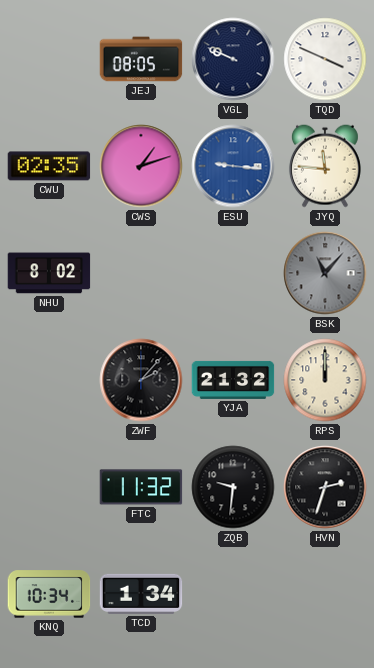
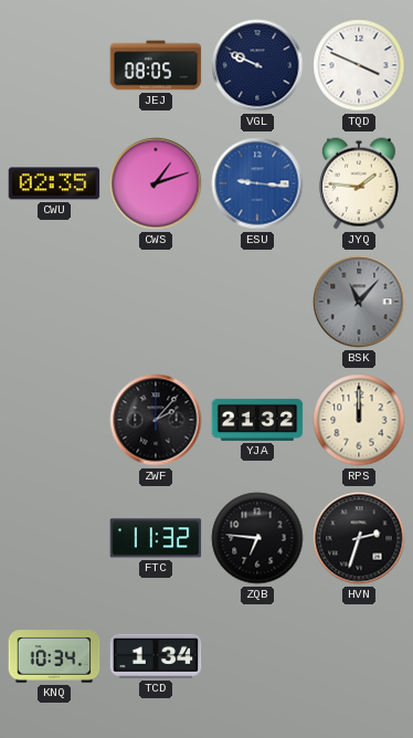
JYQ: 11:46 -> 1:46
NHU: 8:02 -> none
ZQB: 9:31 -> 6:46
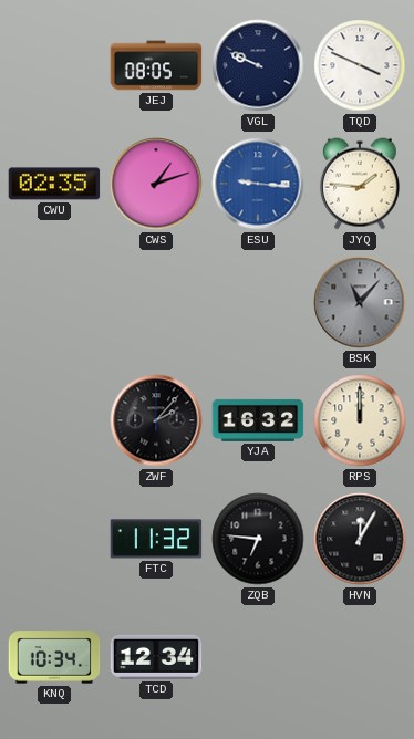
YJA: 21:32 -> 16:32
HVN: 2:33 -> 12:05
TCD: 1:34 -> 12:34
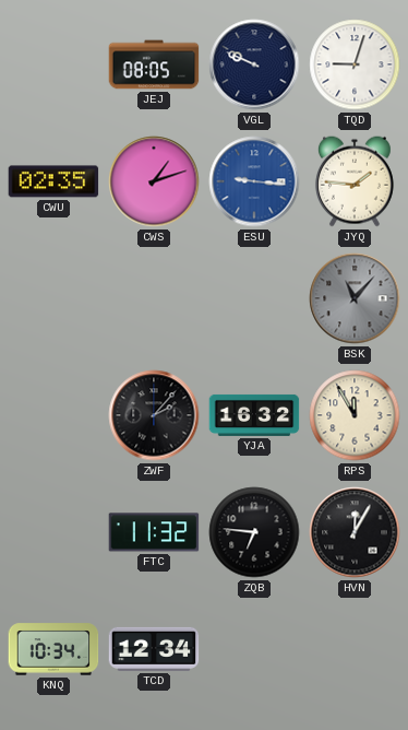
TQD: 3:49 -> 9:03
RPS: 12:00 -> 11:55
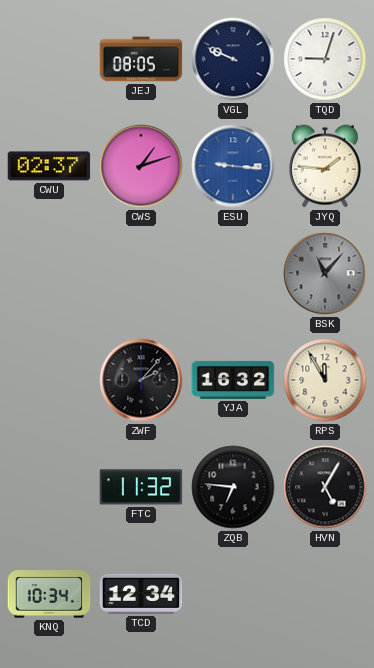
CWU: 02:35 -> 02:37
HVN: 12:05 -> 5:05
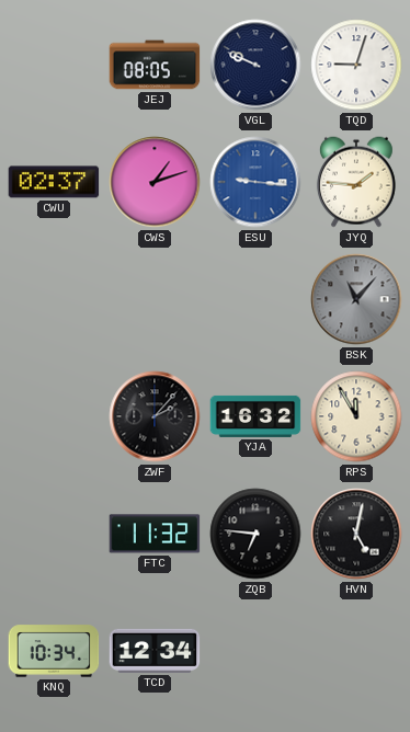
HVN: 5:05 -> 5:02
